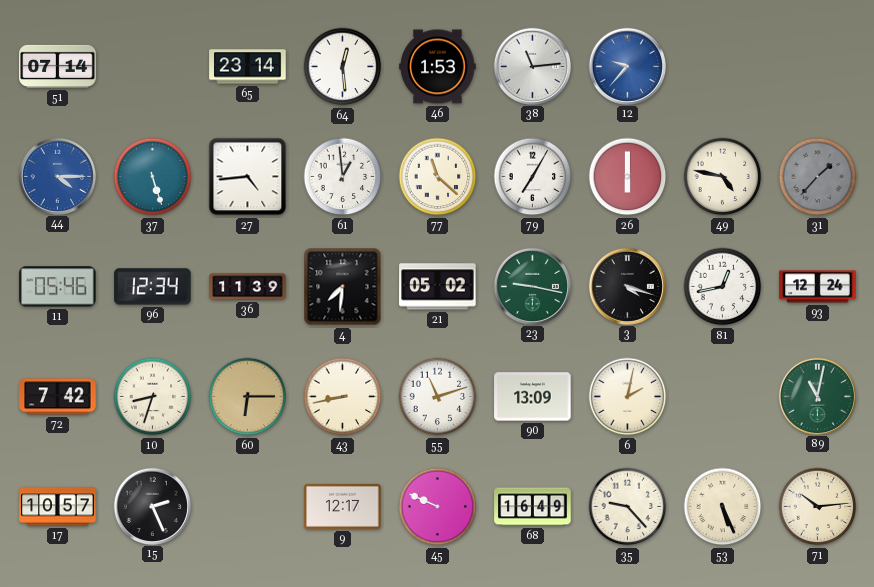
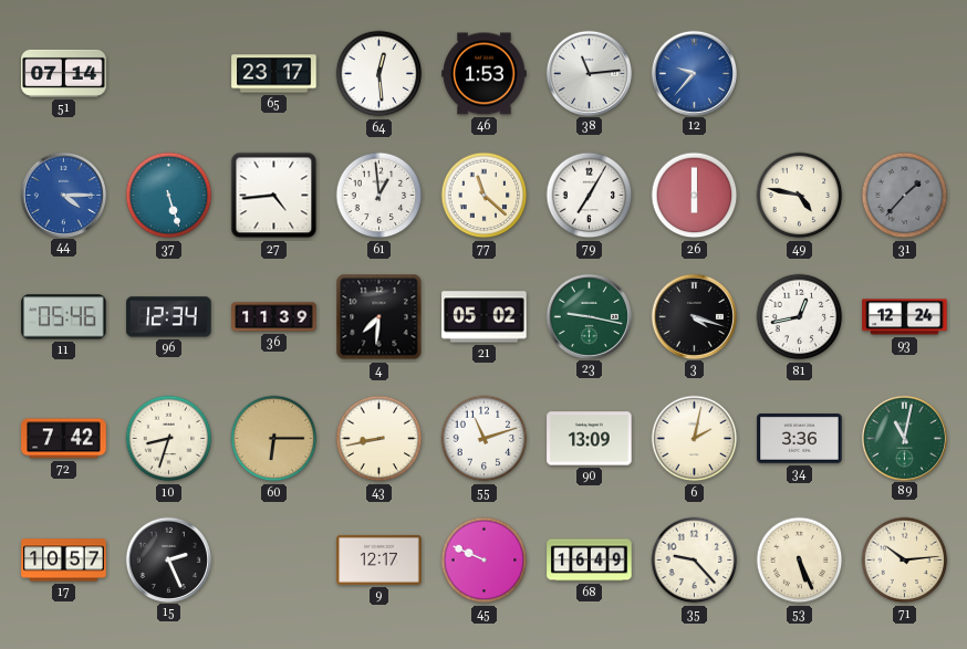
65: 23:14 -> 23:17
34: none -> 3:36
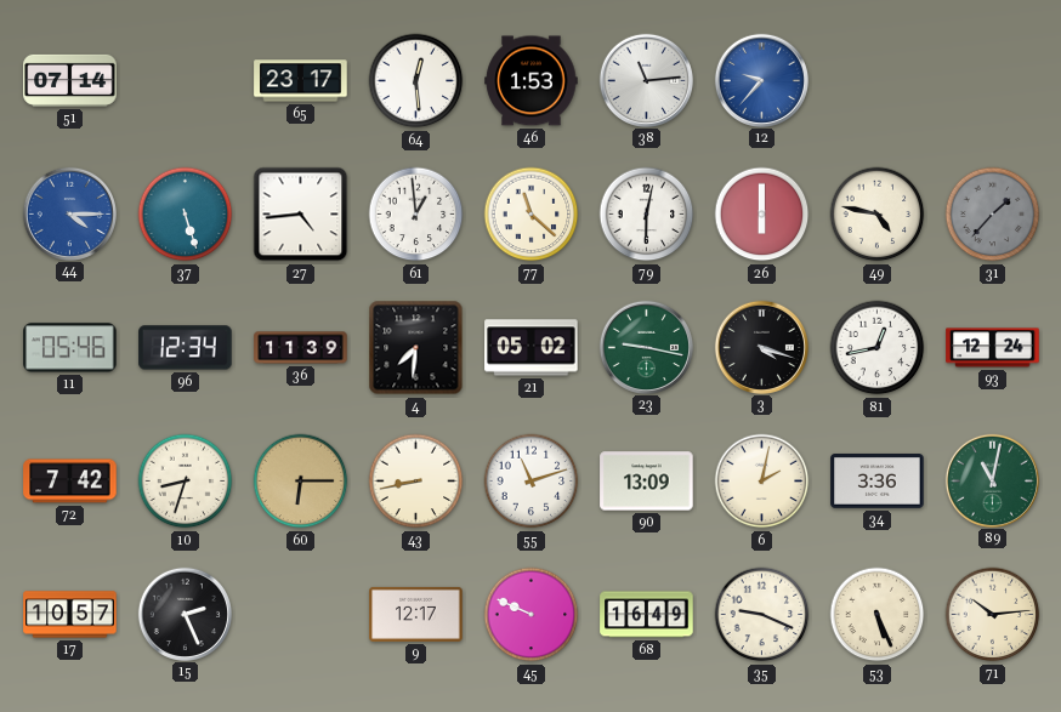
79: 7:05 -> 6:02
35: 9:23 -> 9:19
